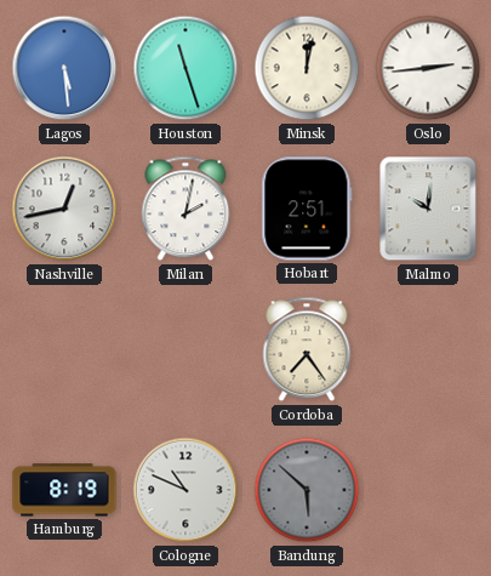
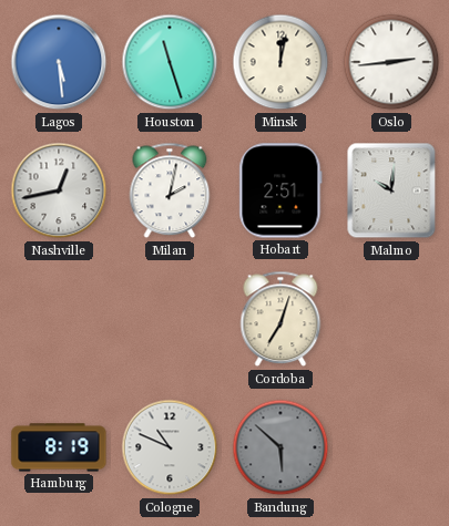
Cordoba: 7:24 -> 7:03
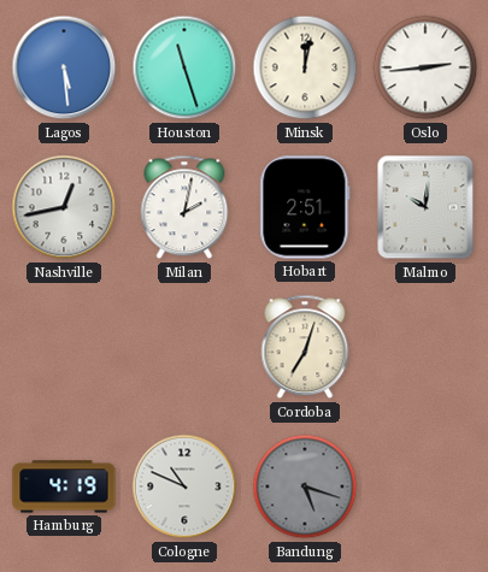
Hamburg: 8:19 -> 4:19
Bandung: 5:52 -> 5:18
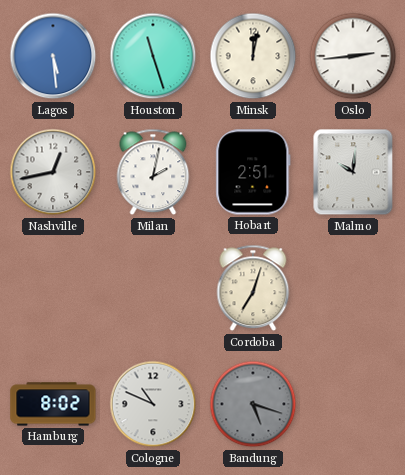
Hamburg: 4:19 -> 8:02
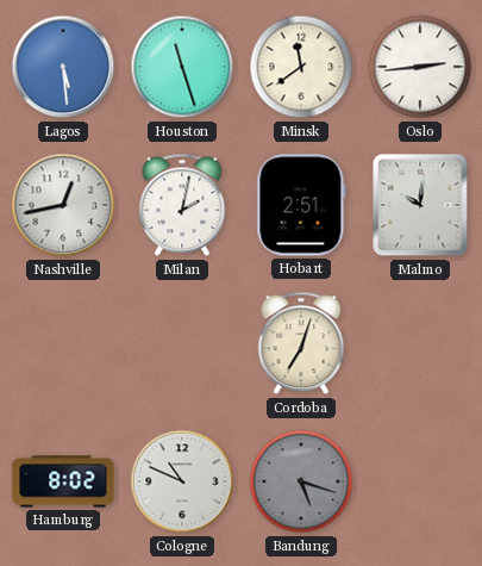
Minsk: 12:02 -> 11:39
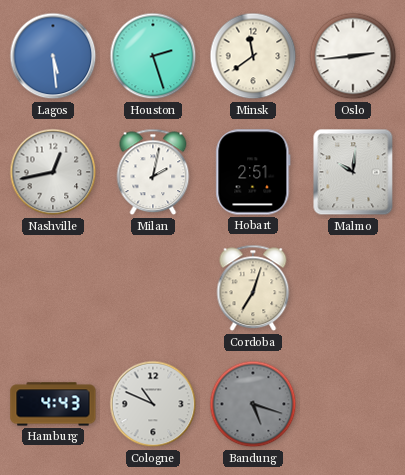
Houston: 11:27 -> 2:27
Hamburg: 8:02 -> 4:43
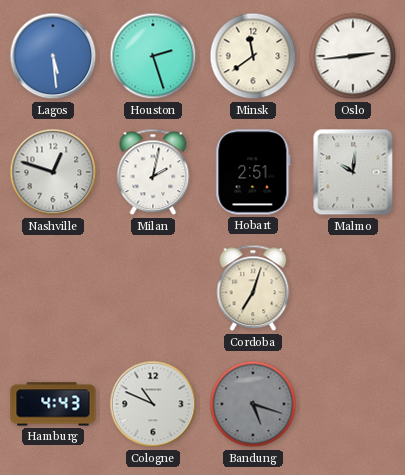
Nashville: 12:43 -> 12:48
